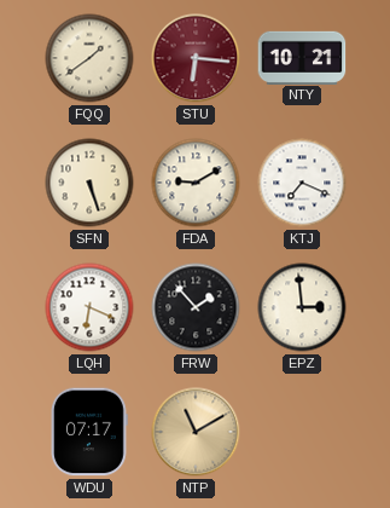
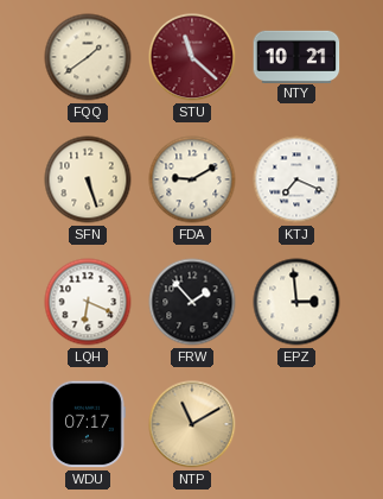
STU: 6:16 -> 11:22
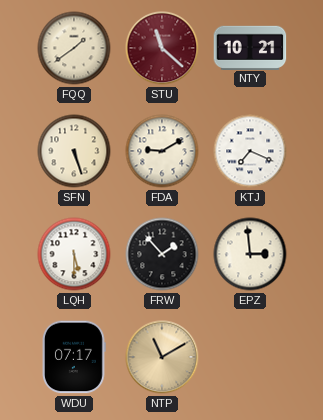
LQH: 6:19 -> 5:30
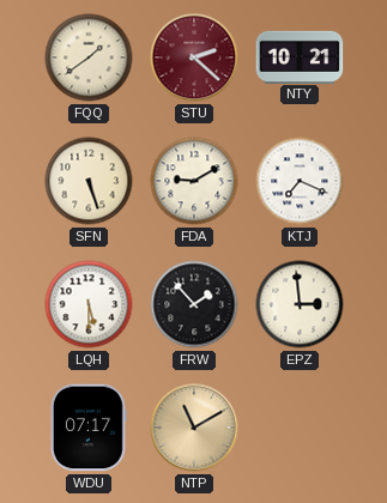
STU: 11:22 -> 2:22
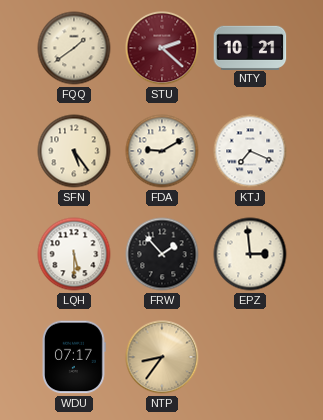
SFN: 5:27 -> 5:24
NTP: 11:10 -> 8:36
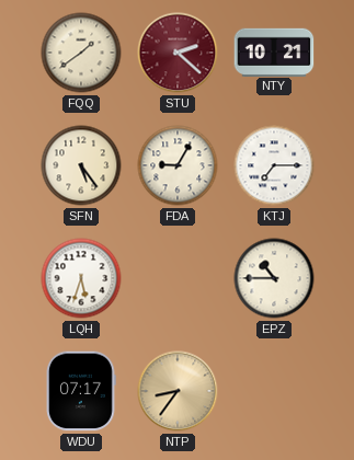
FDA: 9:10 -> 9:05
KTJ: 7:19 -> 7:15
LQH: 5:30 -> 5:33
FRW: 1:53 -> none
EPZ: 2:59 -> 10:45
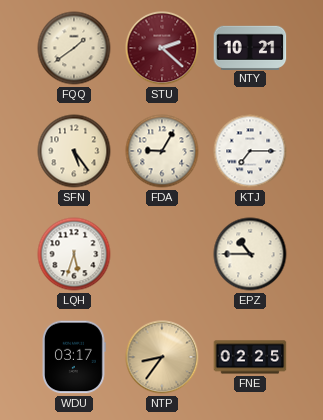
WDU: 07:17 -> 03:17
FNE: none -> 02:25
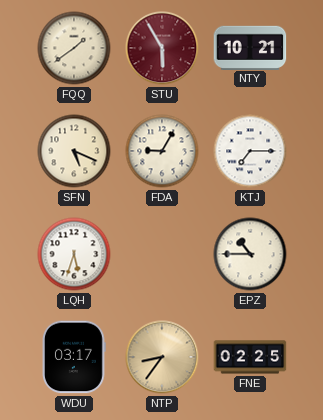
STU: 2:22 -> 5:55
SFN: 5:24 -> 5:19
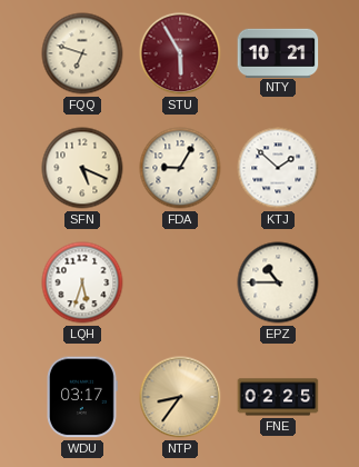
FQQ: 1:39 -> 6:48
KTJ: 7:15 -> 1:52
